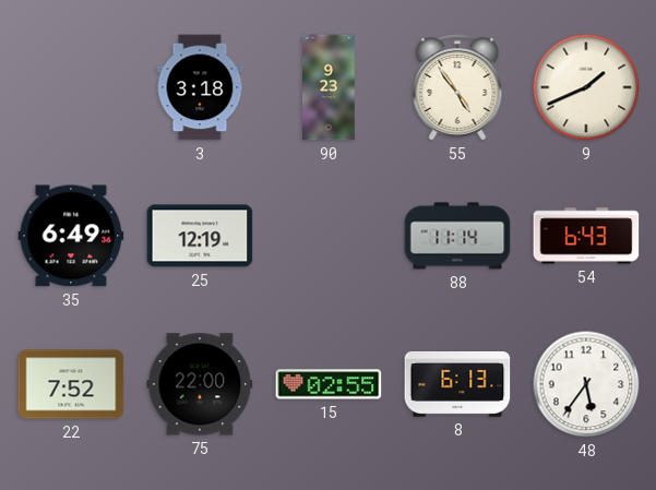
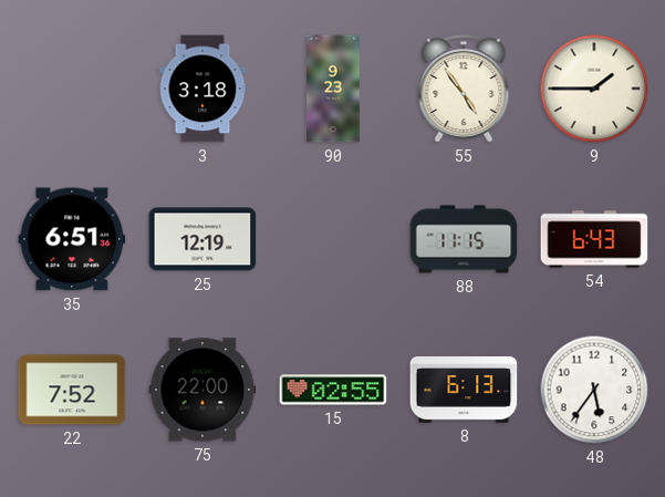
9: 1:41 -> 1:45
35: 6:49 -> 6:51
88: 11:14 -> 11:15
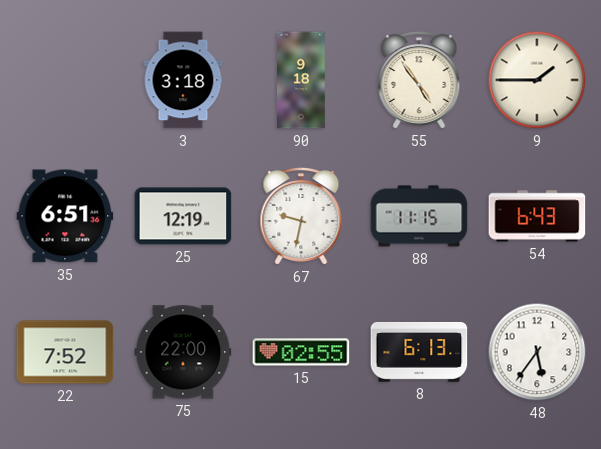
90: 9:23 -> 9:18
67: none -> 9:32
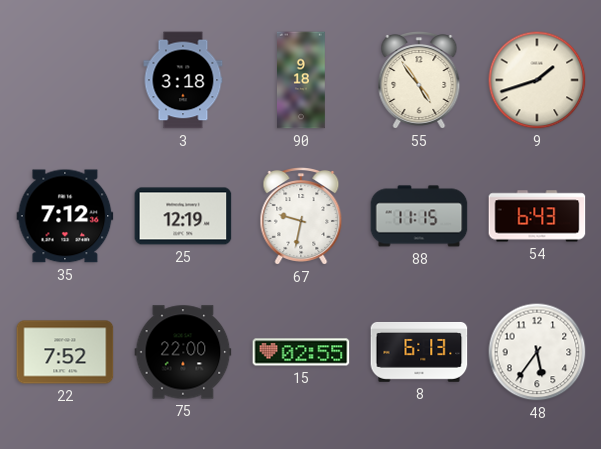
9: 1:45 -> 1:42
35: 6:51 -> 7:12
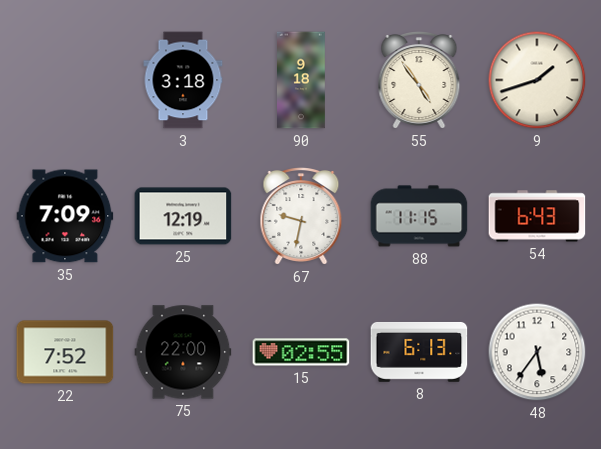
35: 7:12 -> 7:09
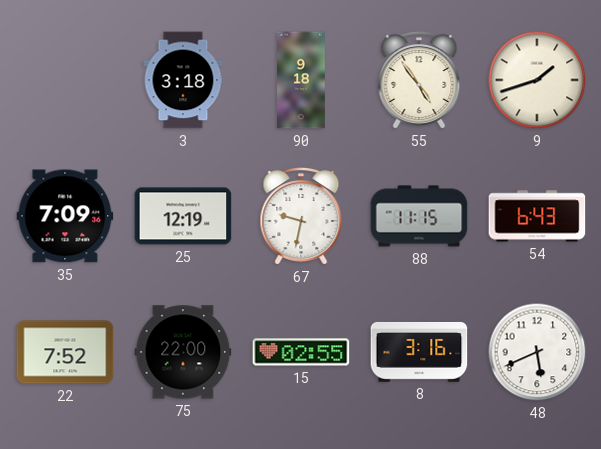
8: 6:13 -> 3:16
48: 5:36 -> 5:41
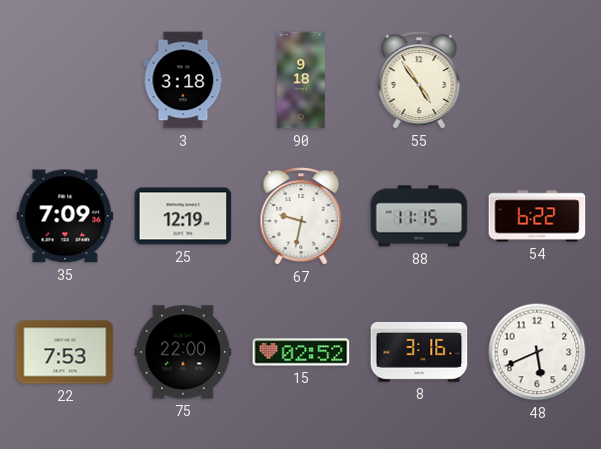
9: 1:42 -> none
54: 6:43 -> 6:22
22: 7:52 -> 7:53
15: 02:55 -> 02:52
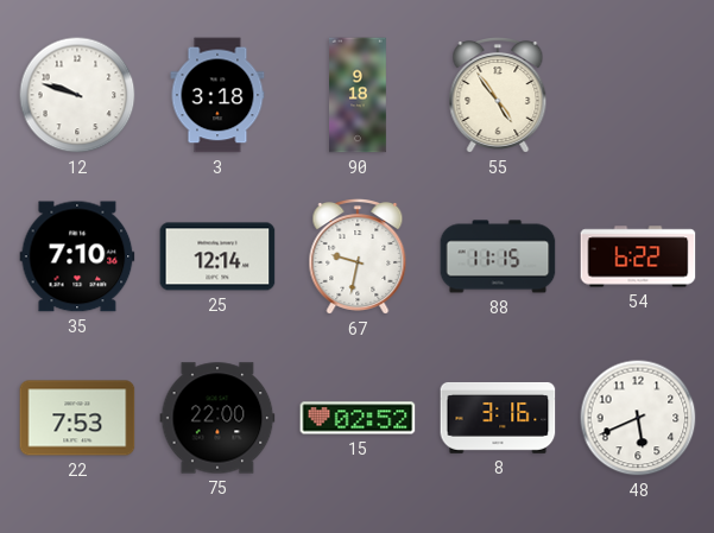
12: none -> 9:48
35: 7:09 -> 7:10
25: 12:19 -> 12:14
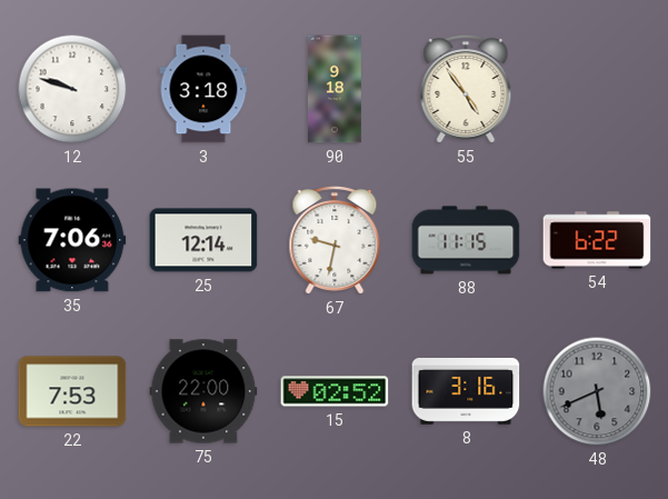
35: 7:10 -> 7:06
48 dial: white -> grey
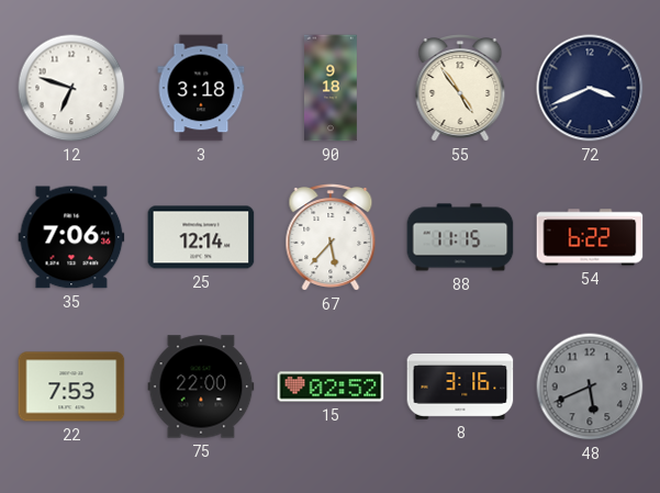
12: 9:48 -> 6:48
72: none -> 3:41
67: 9:32 -> 5:37
